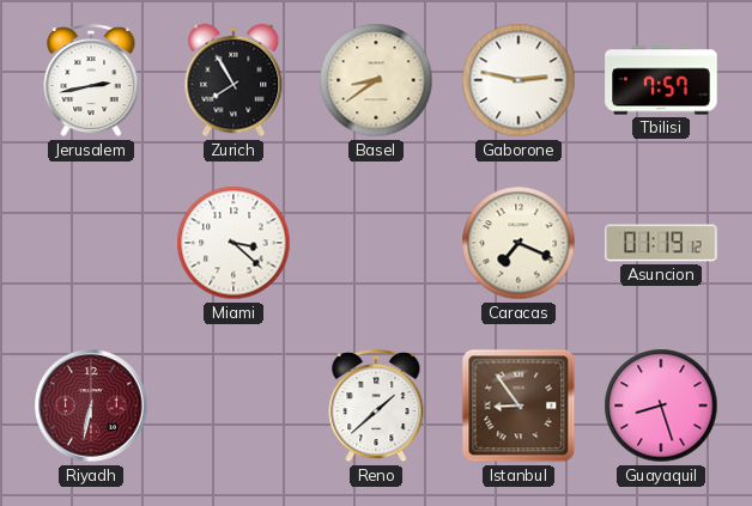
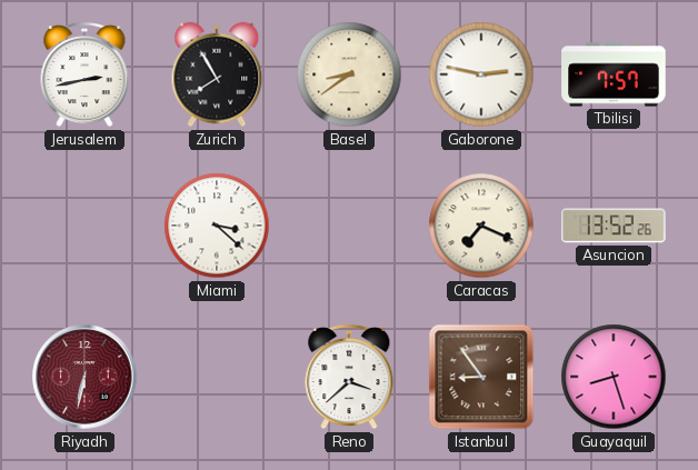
Asuncion: 01:19 -> 13:52
Reno: 1:38 -> 3:38
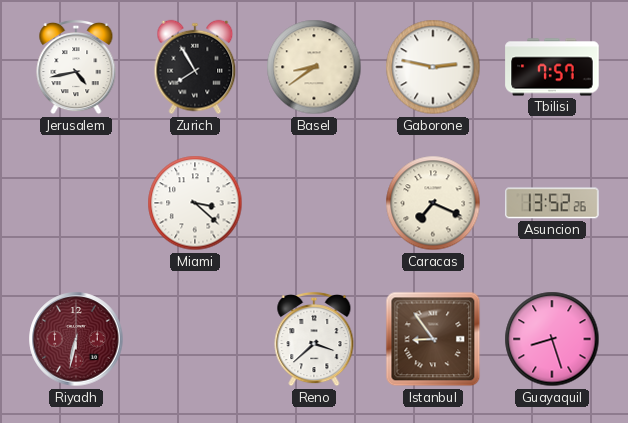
Jerusalem: 2:43 -> 4:43
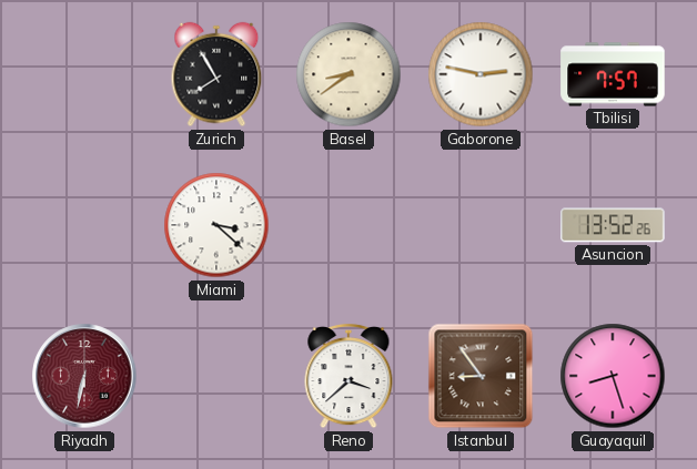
Jerusalem: 4:43 -> none
Caracas: 7:19 -> none
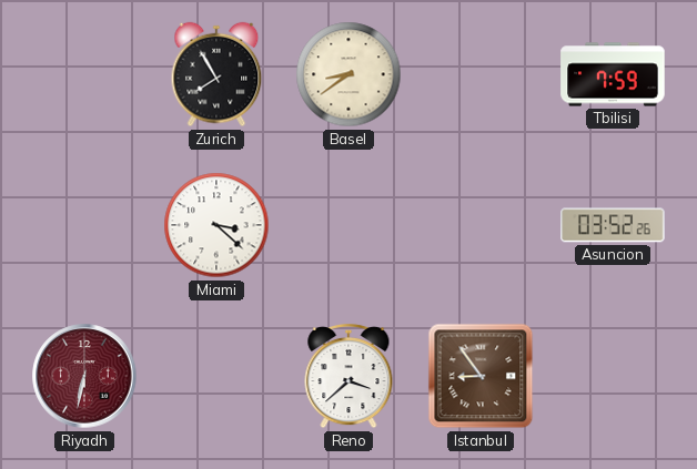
Gaborone: 2:47 -> none
Tbilisi: 7:57 -> 7:59
Asuncion: 13:52 -> 03:52
Guayaquil: 8:27 -> none
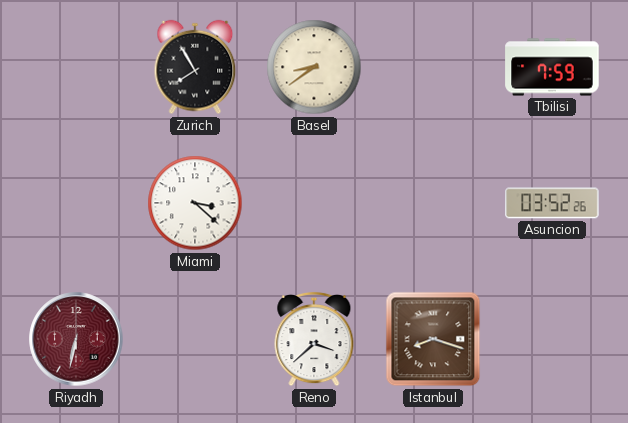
Istanbul: 8:54 -> 8:18
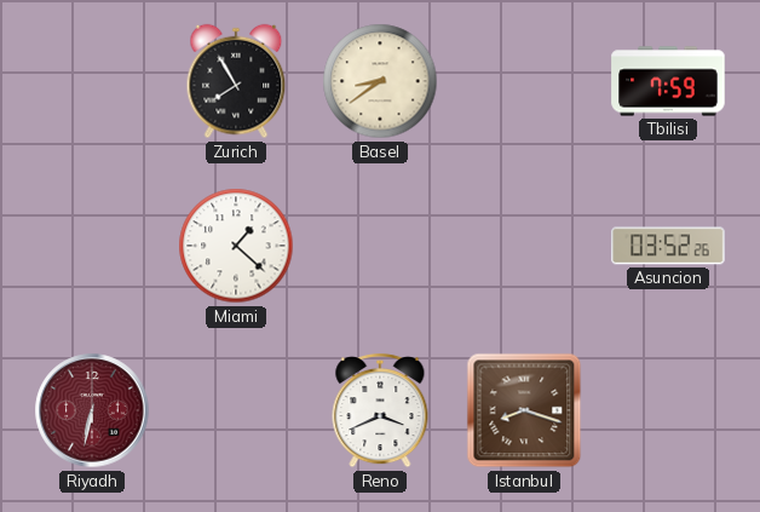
Miami: 3:22 -> 1:22
Reno: 3:38 -> 3:41
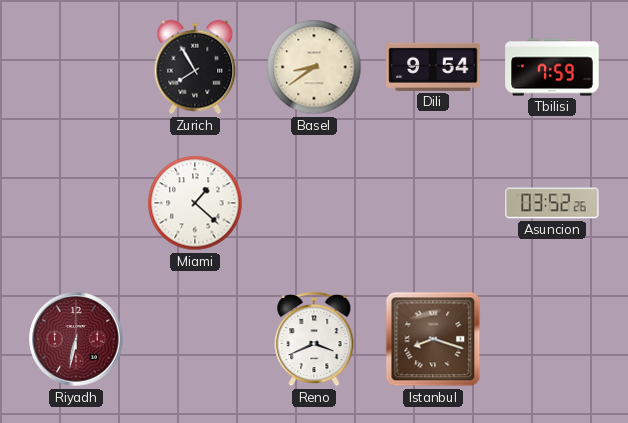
Dili: none -> 9:54
